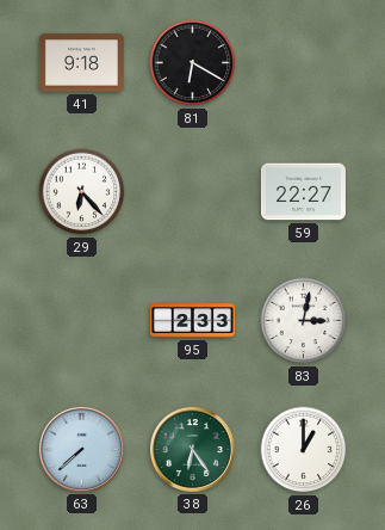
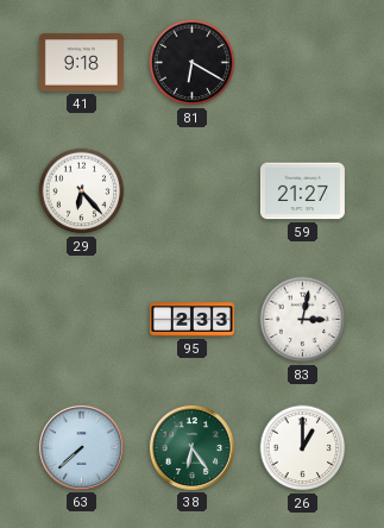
59: 22:27 -> 21:27
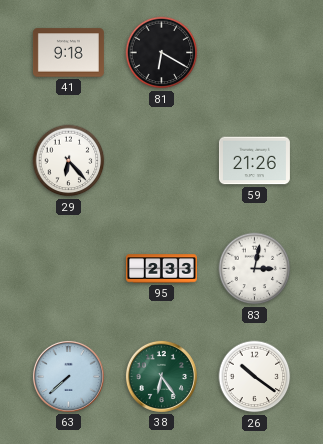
59: 21:27 -> 21:26
26: 1:00 -> 10:21
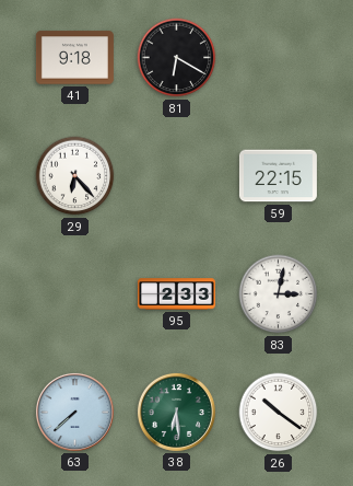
59: 21:26 -> 22:15
38: 6:24 -> 6:29
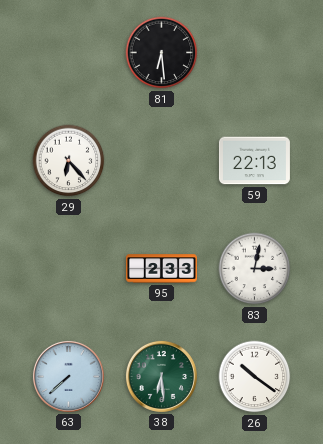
41: 9:18 -> none
81: 6:20 -> 6:29
59: 22:15 -> 22:13
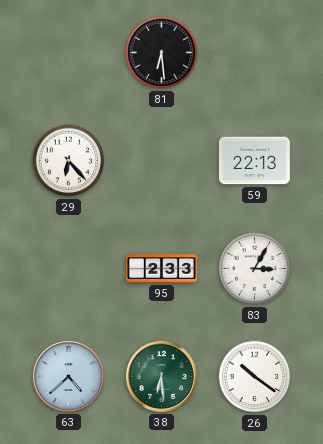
83: 3:02 -> 3:05
63: 7:38 -> 4:38
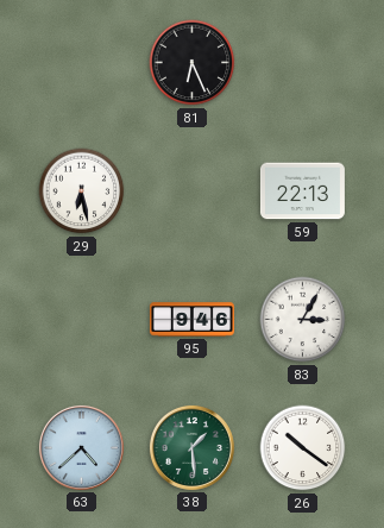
81: 6:29 -> 6:26
29: 6:23 -> 6:28
95: 2:33 -> 9:46
38: 6:29 -> 1:29
